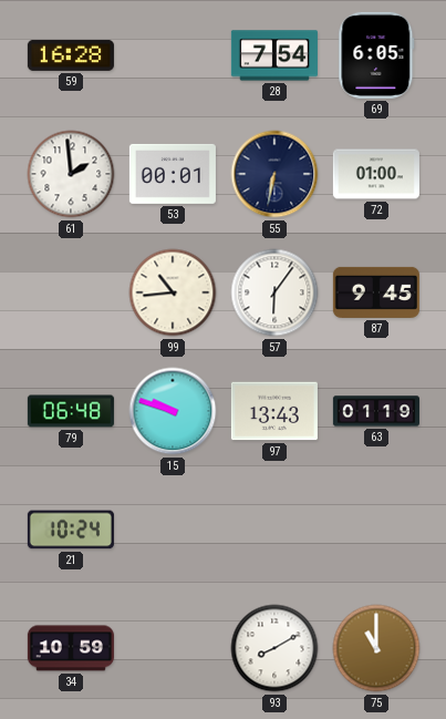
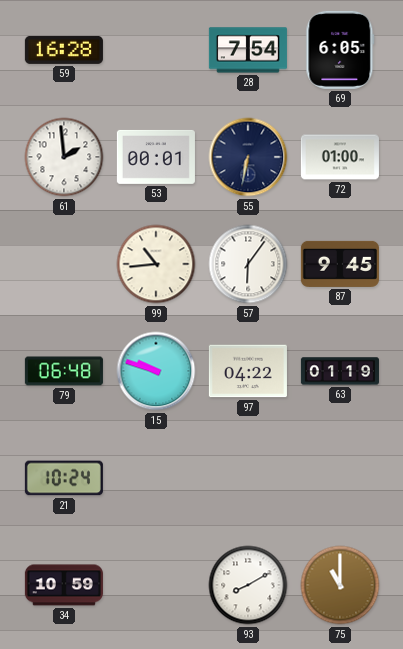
97: 13:43 -> 04:22
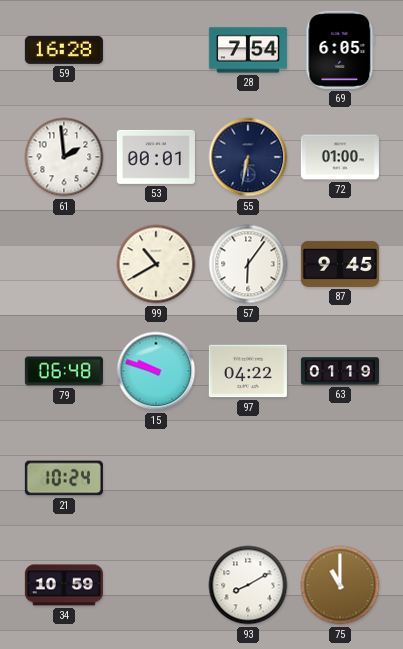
99: 10:44 -> 10:40
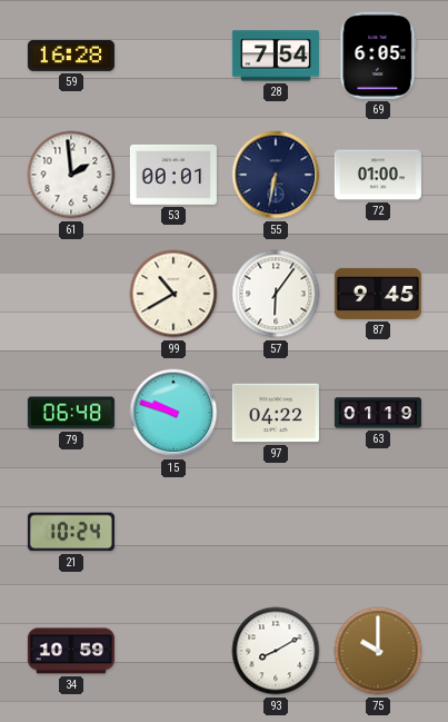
75: 11:00 -> 10:00
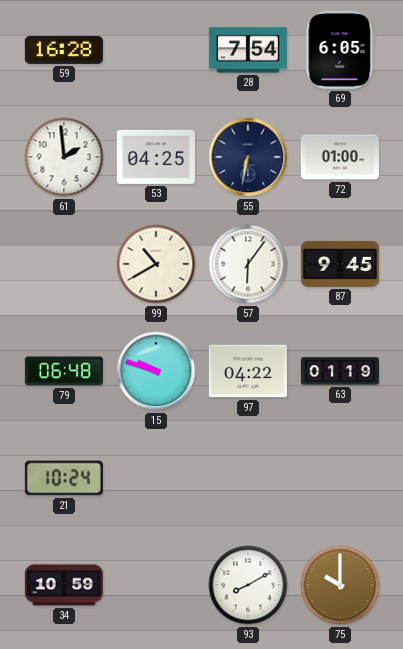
53: 00:01 -> 04:25
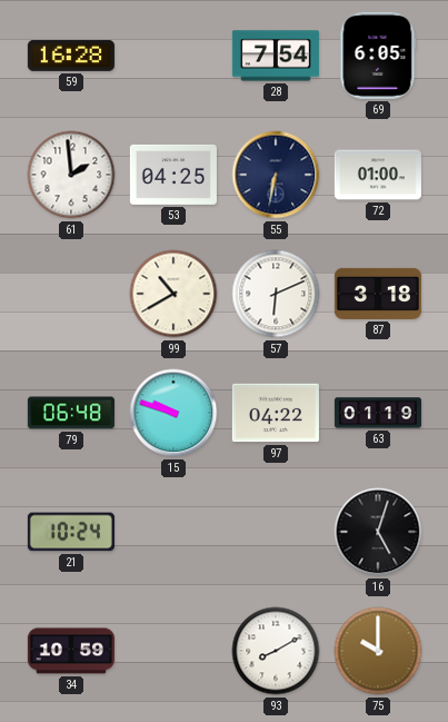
57: 6:06 -> 6:11
87: 9:45 -> 3:18
16: none -> 5:03
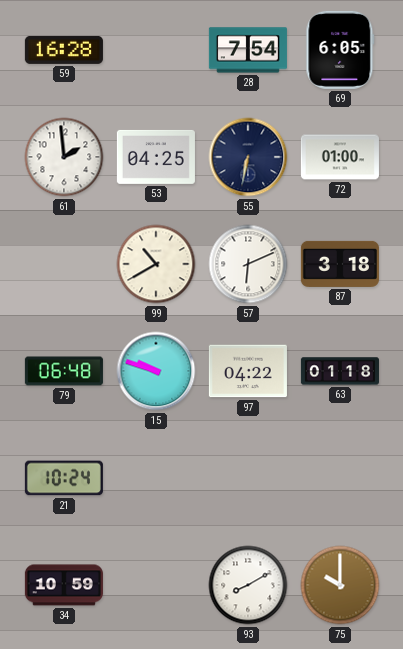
63: 01:19 -> 01:18
16: 5:03 -> none
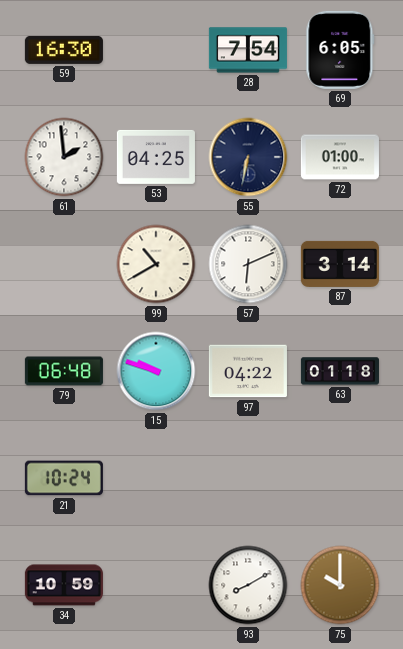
59: 16:28 -> 16:30
87: 3:18 -> 3:14
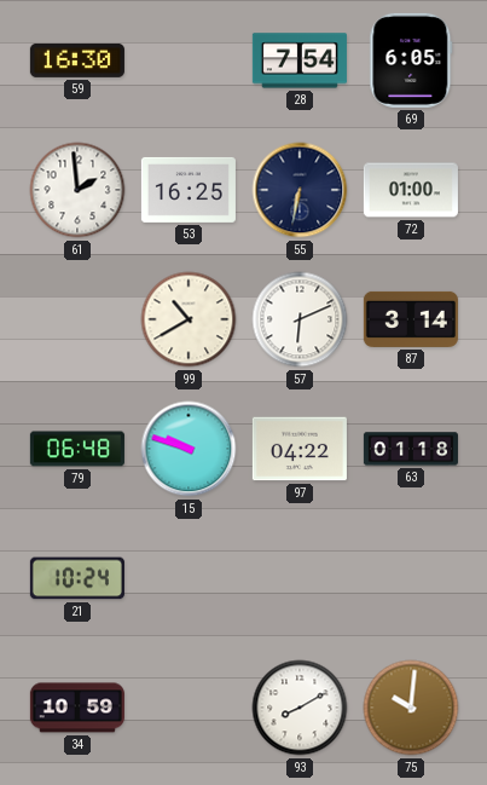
53: 04:25 -> 16:25
75: 10:00 -> 10:01
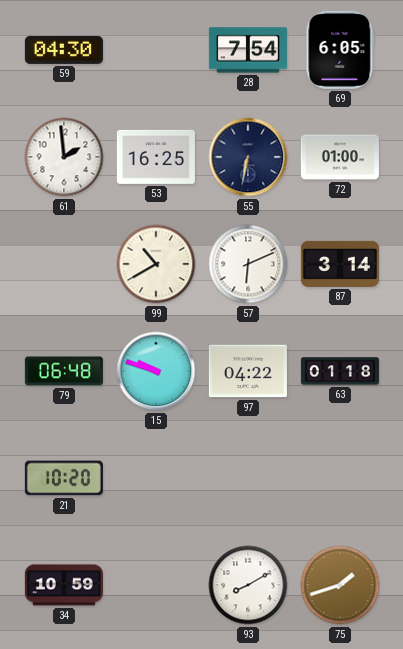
59: 16:30 -> 04:30
21: 10:24 -> 10:20
75: 10:01 -> 1:42
